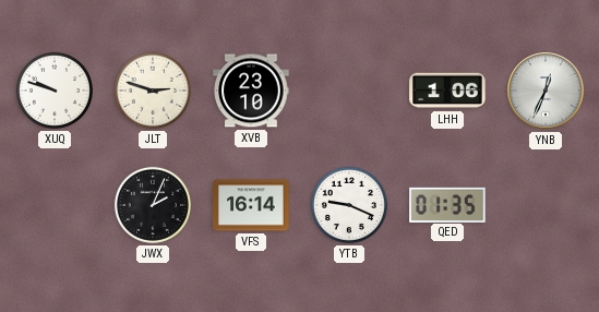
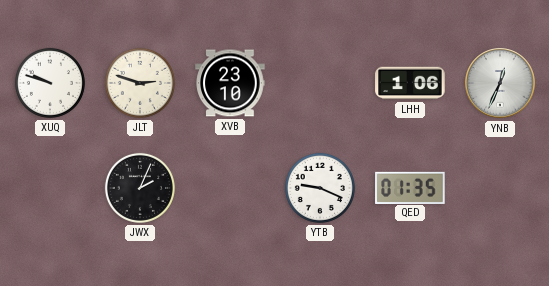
VFS: 16:14 -> none
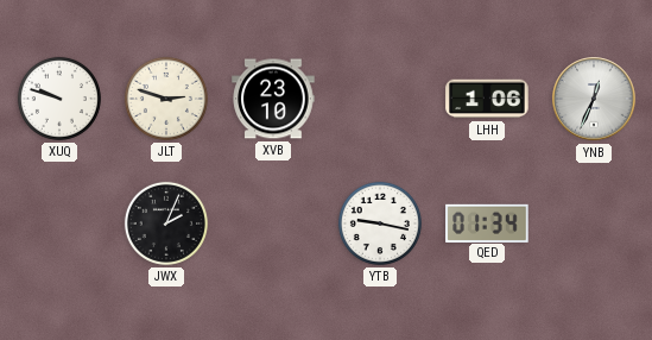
YTB: 9:19 -> 9:17
QED: 01:35 -> 01:34
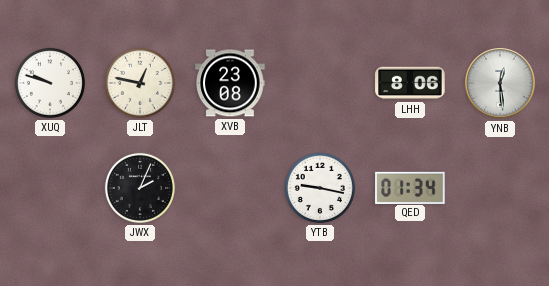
JLT: 2:48 -> 12:47
XVB: 23:10 -> 23:08
LHH: 1:06 -> 8:06
YNB: 12:34 -> 12:29
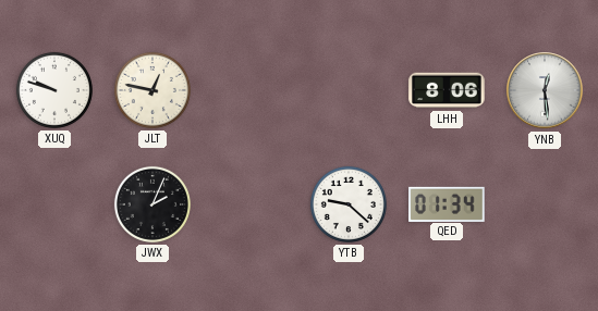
XVB: 23:08 -> none
YTB: 9:17 -> 9:22
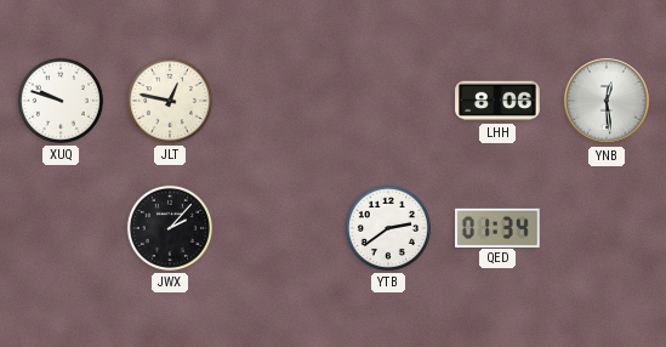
JWX: 2:04 -> 2:07
YTB: 9:22 -> 2:39
